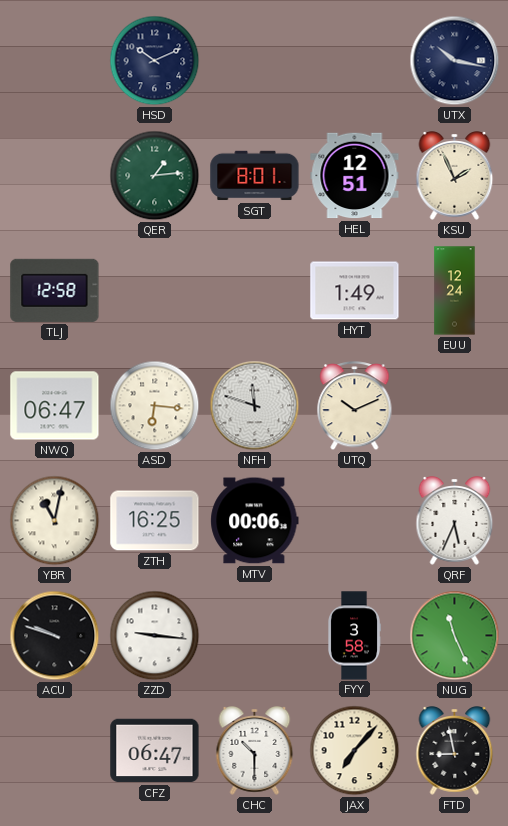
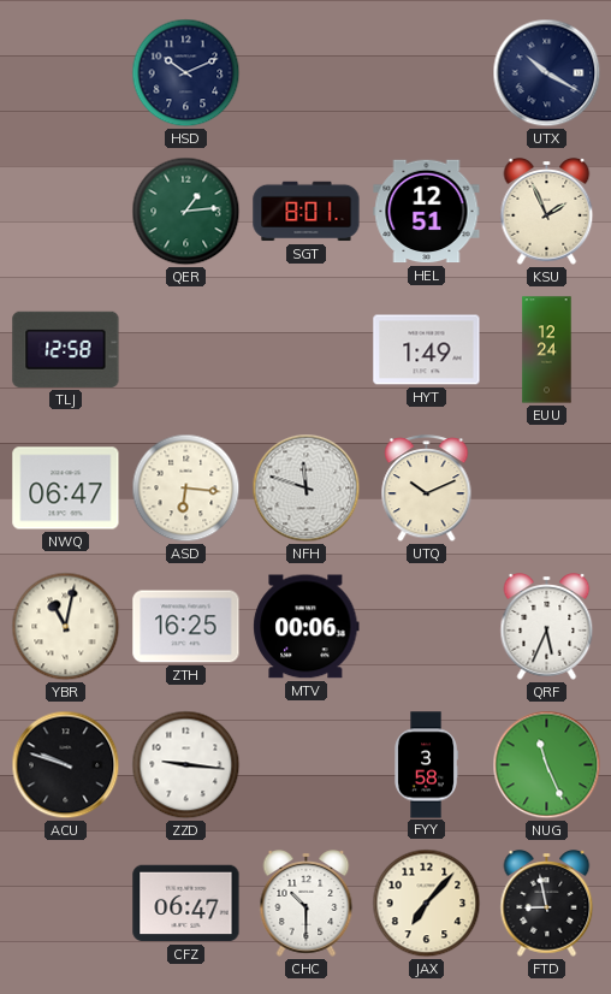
UTX: 10:17 -> 10:20
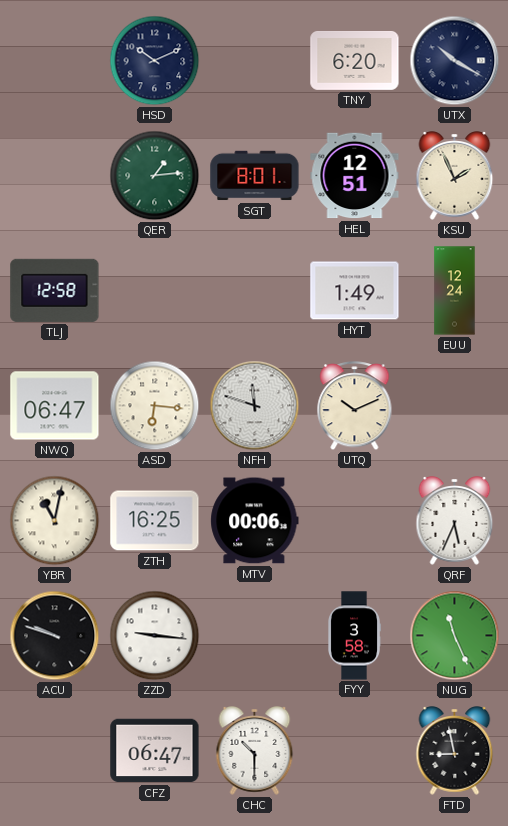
TNY: none -> 6:20
JAX: 7:07 -> none
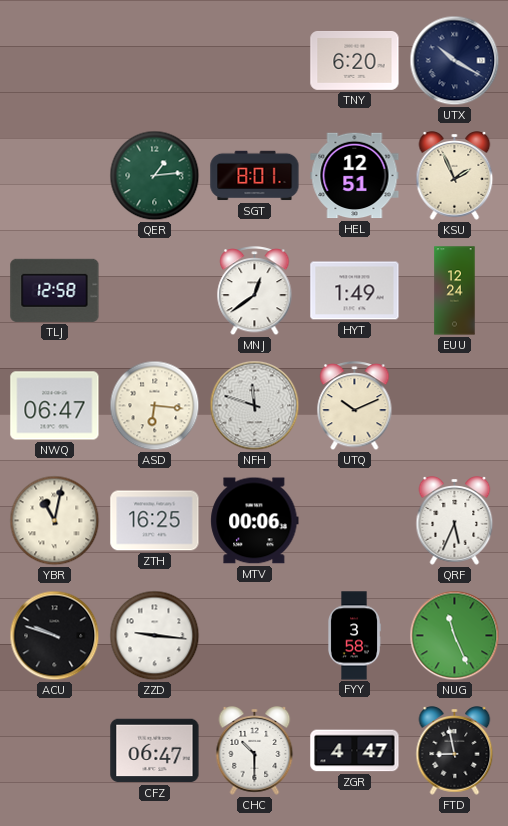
HSD: 10:11 -> none
MNJ: none -> 12:39
ZGR: none -> 4:47
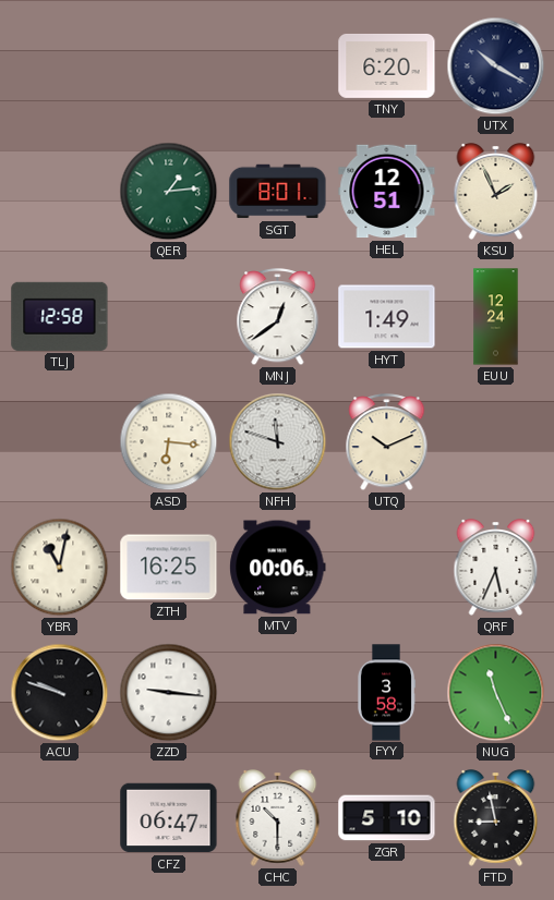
NWQ: 06:47 -> none
ZGR: 4:47 -> 5:10
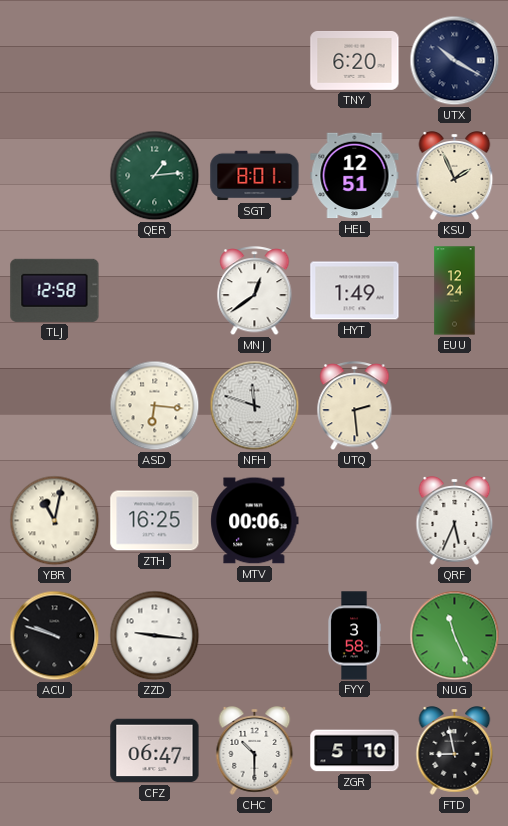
UTQ: 10:11 -> 2:29
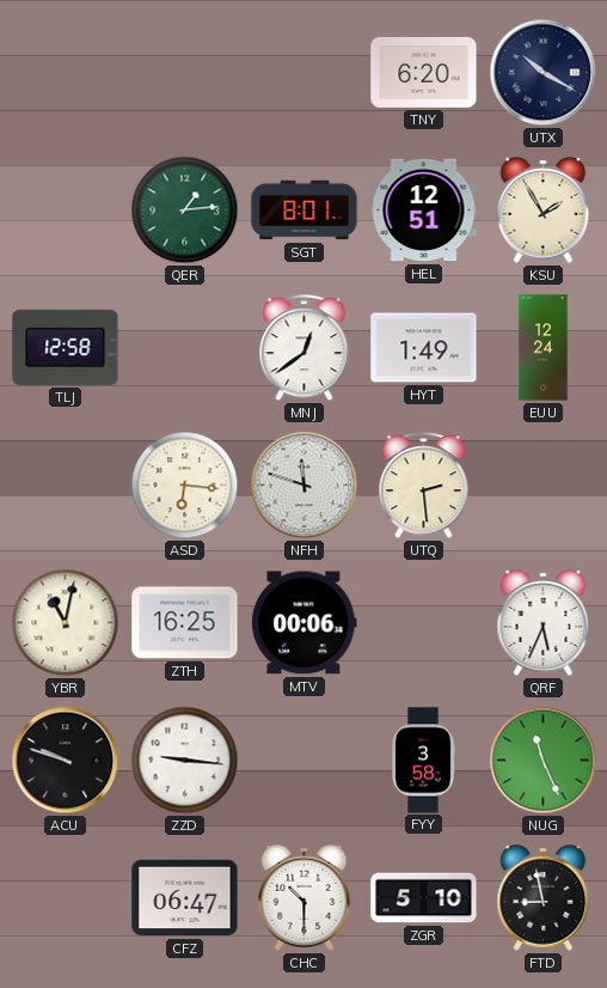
KSU: 1:56 -> 1:55
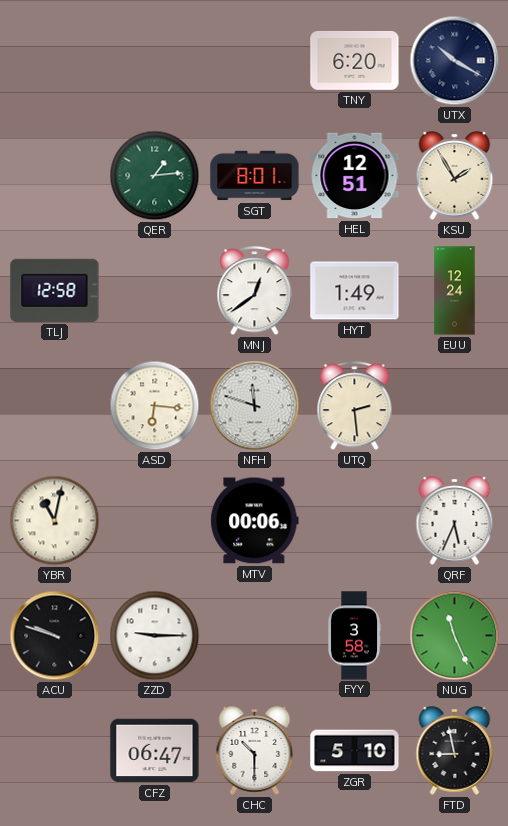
ZTH: 16:25 -> none
ZZD: 9:16 -> 9:15
